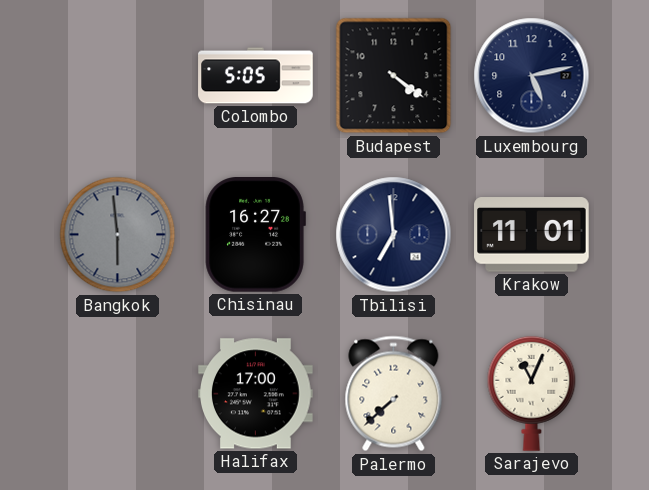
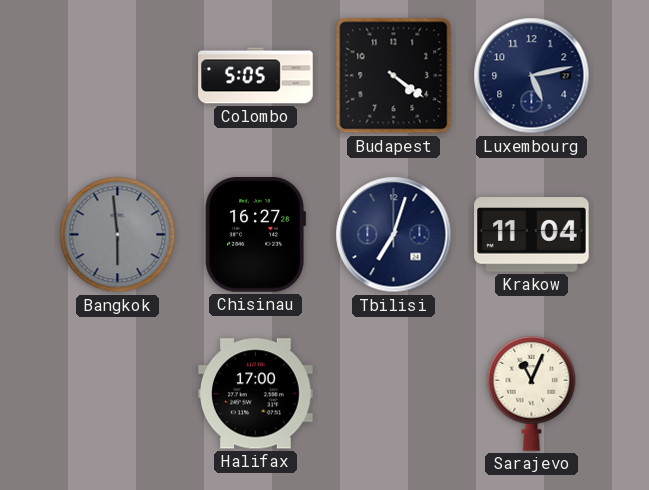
Tbilisi: 6:59 -> 7:03
Krakow: 11:01 -> 11:04
Palermo: 7:38 -> none
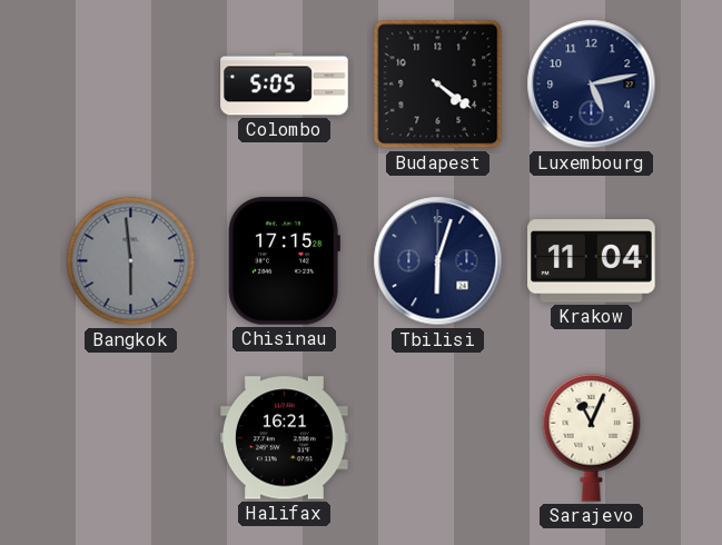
Chisinau: 16:27 -> 17:15
Tbilisi: 7:03 -> 6:03
Halifax: 17:00 -> 16:21
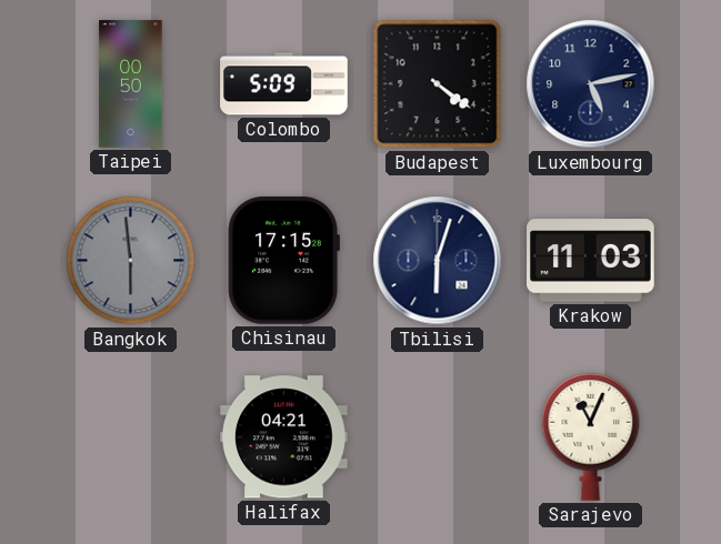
Taipei: none -> 00:50
Colombo: 5:05 -> 5:09
Krakow: 11:04 -> 11:03
Halifax: 16:21 -> 04:21
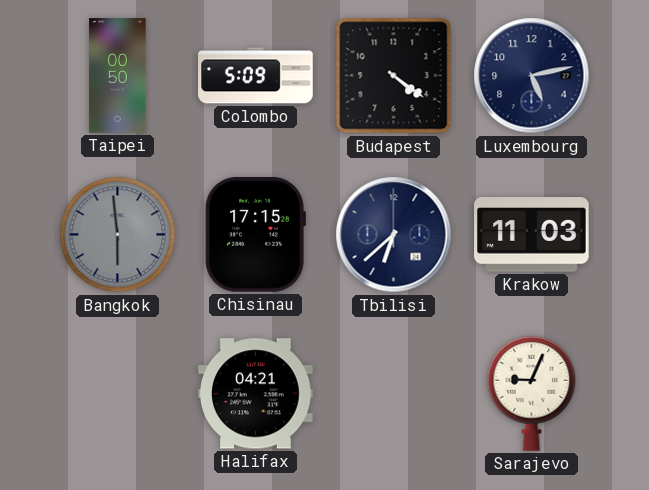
Tbilisi: 6:03 -> 6:38
Sarajevo: 11:04 -> 9:04
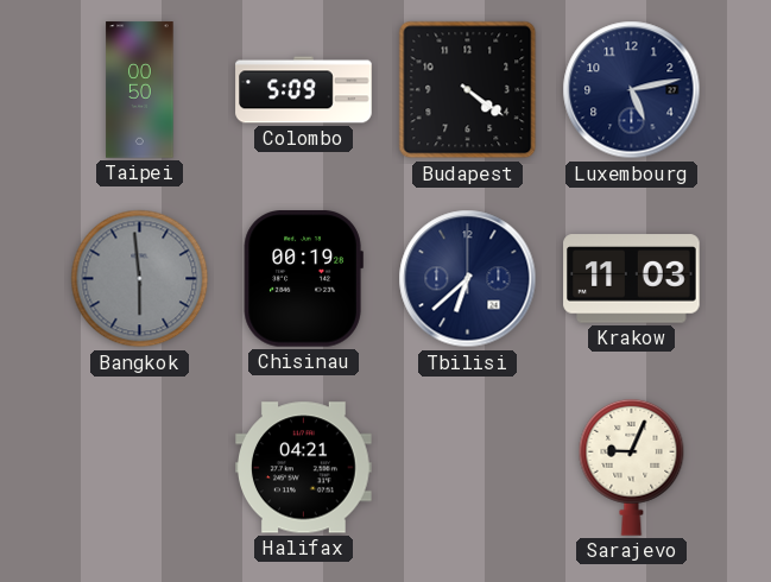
Chisinau: 17:15 -> 00:19
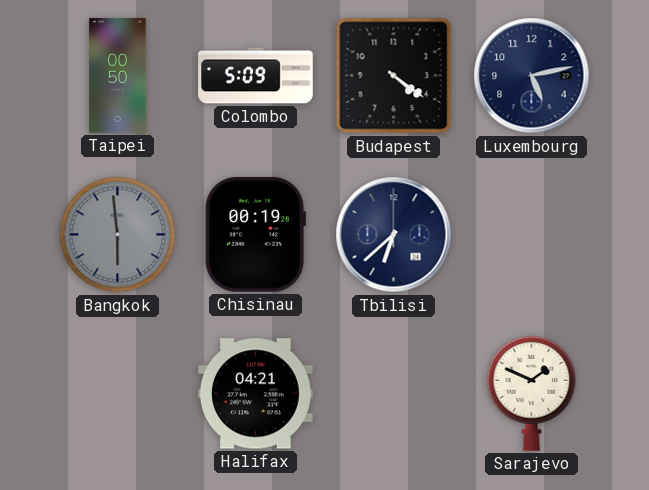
Krakow: 11:03 -> none
Sarajevo: 9:04 -> 1:49
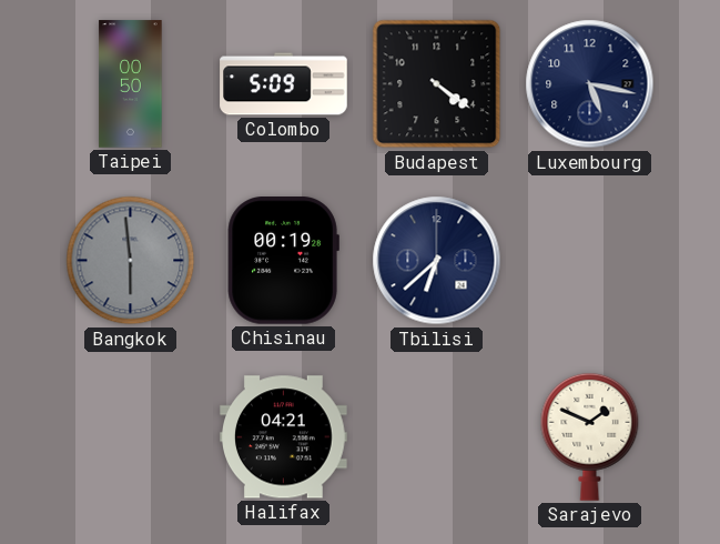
Luxembourg: 5:13 -> 5:17
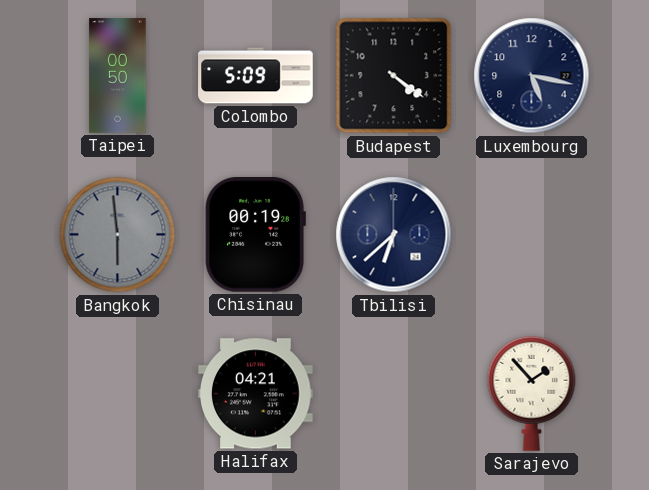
Sarajevo: 1:49 -> 1:53
